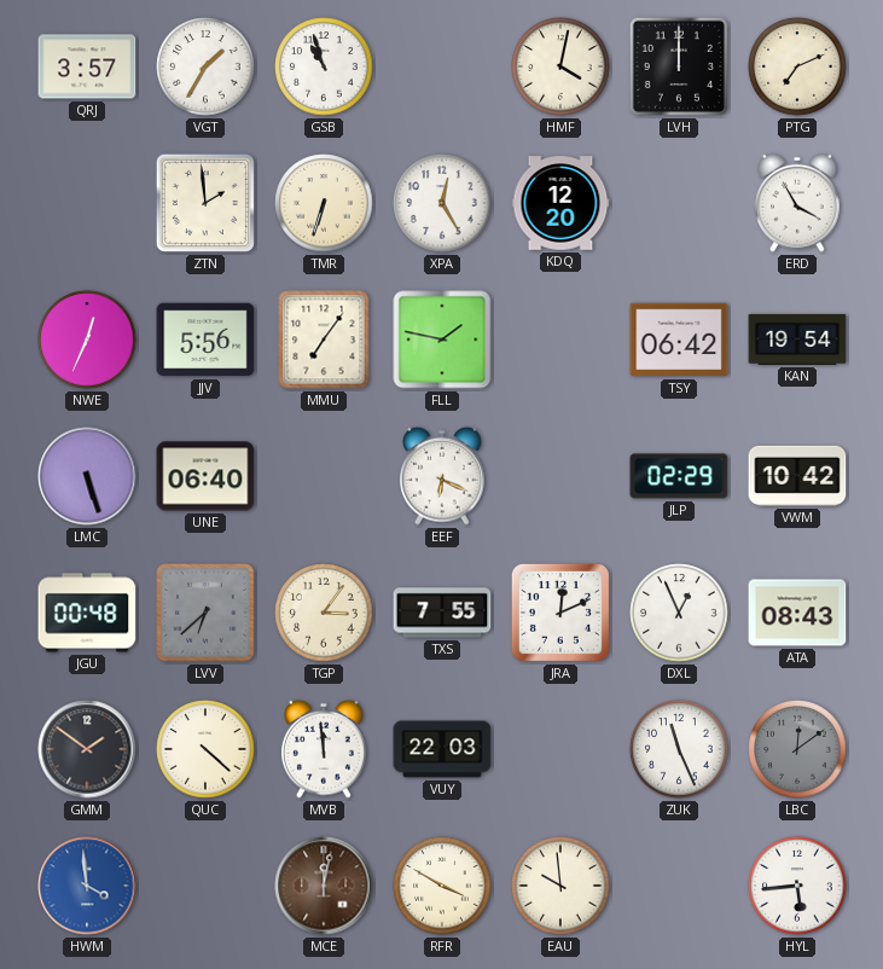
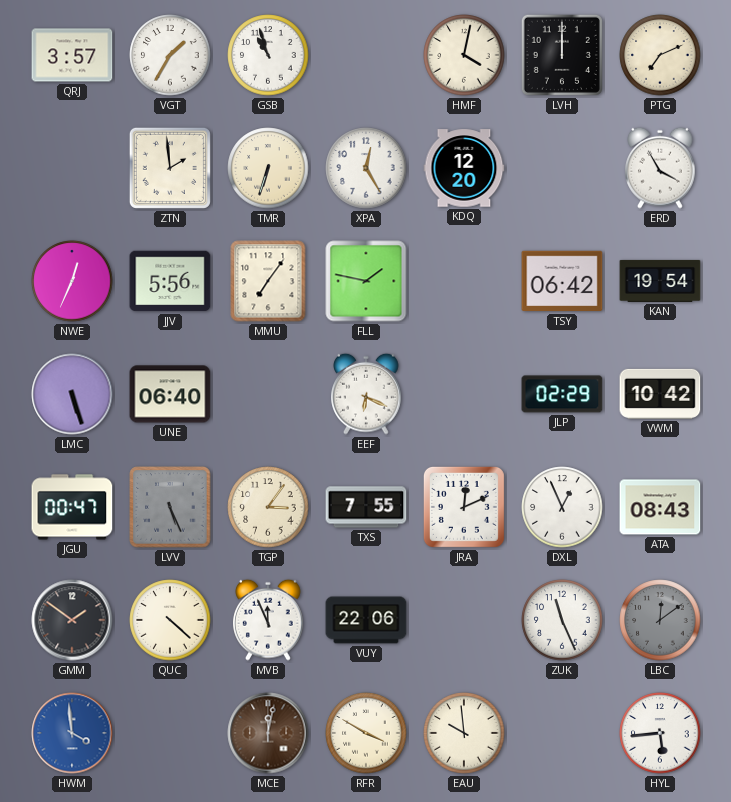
JGU: 00:48 -> 00:47
LVV: 6:38 -> 5:26
MVB: 11:59 -> 11:56
VUY: 22:03 -> 22:06
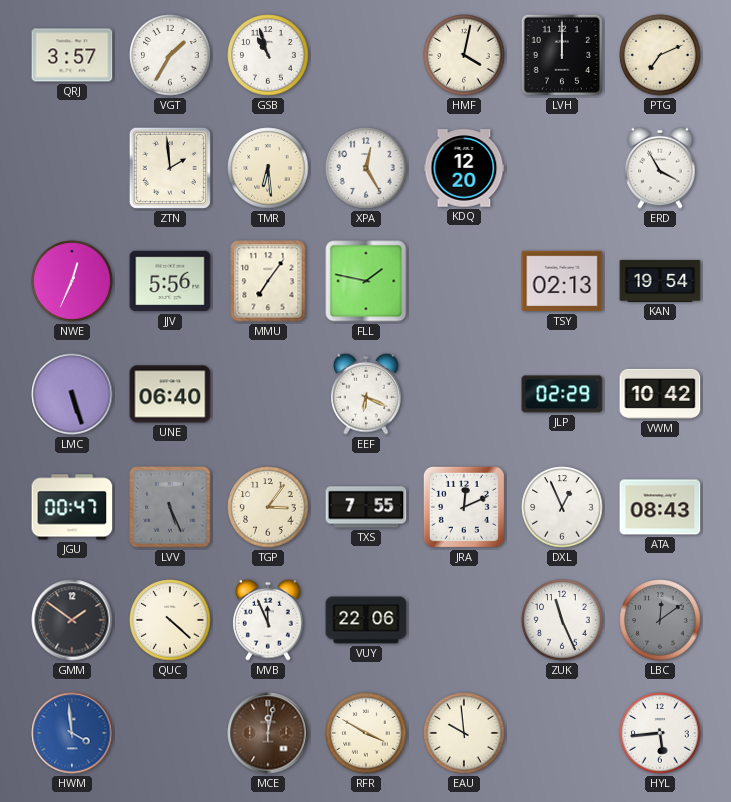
TMR: 6:33 -> 6:29
TSY: 06:42 -> 02:13
